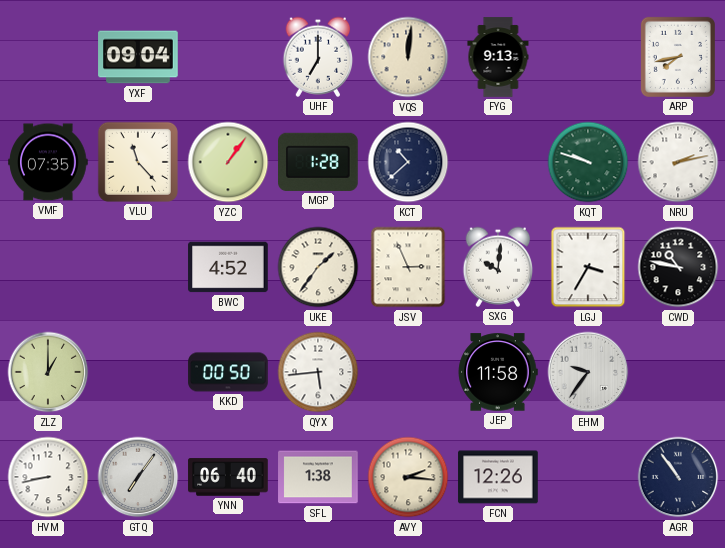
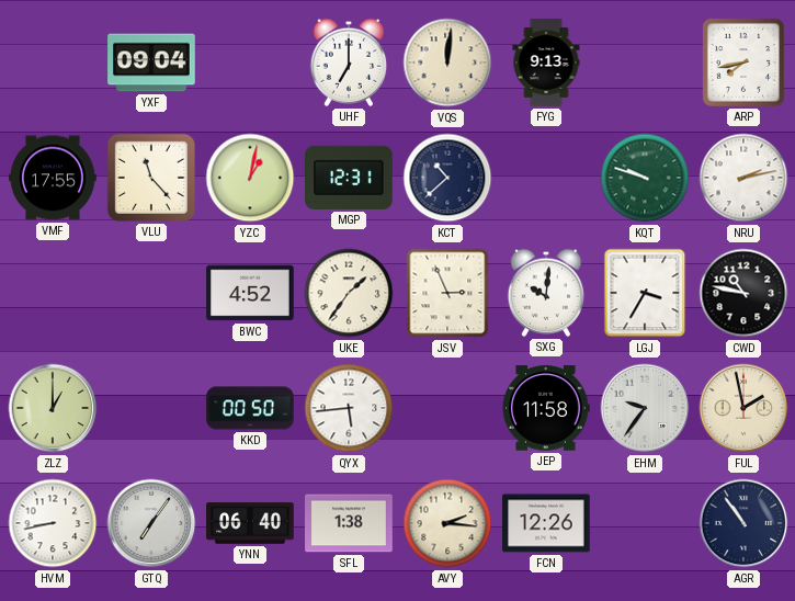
VMF: 07:35 -> 17:55
YZC: 1:06 -> 1:02
MGP: 1:28 -> 12:31
FUL: none -> 1:58
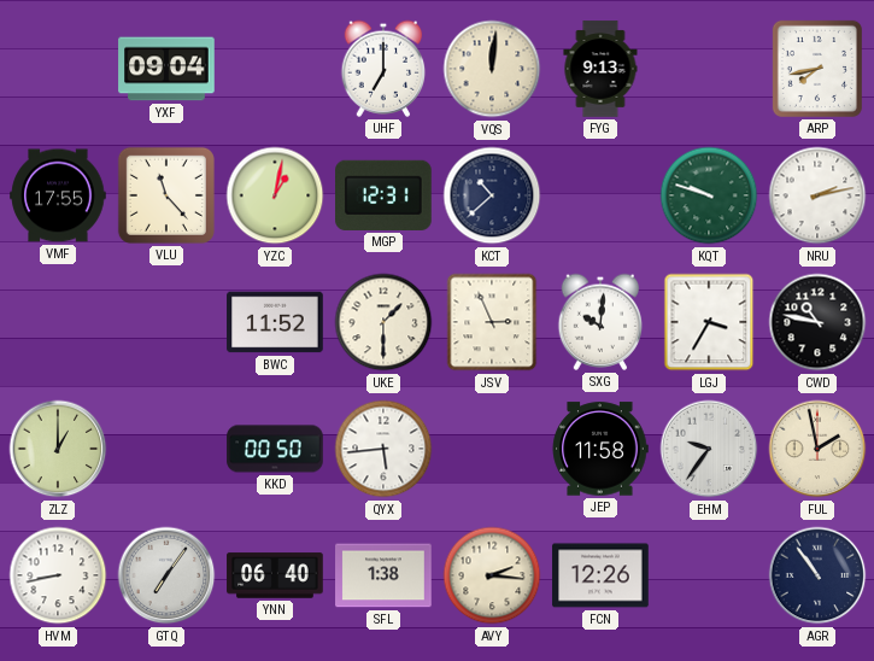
BWC: 4:52 -> 11:52
UKE: 1:36 -> 1:30
